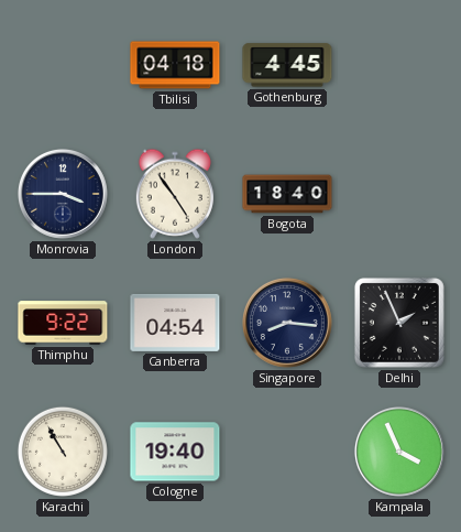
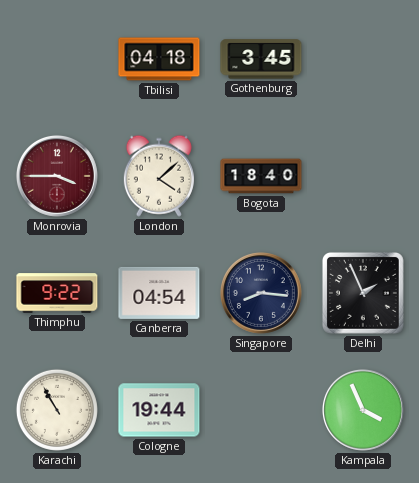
Gothenburg: 4:45 -> 3:45
Monrovia dial: navy -> burgundy
London: 4:54 -> 4:08
Cologne: 19:40 -> 19:44
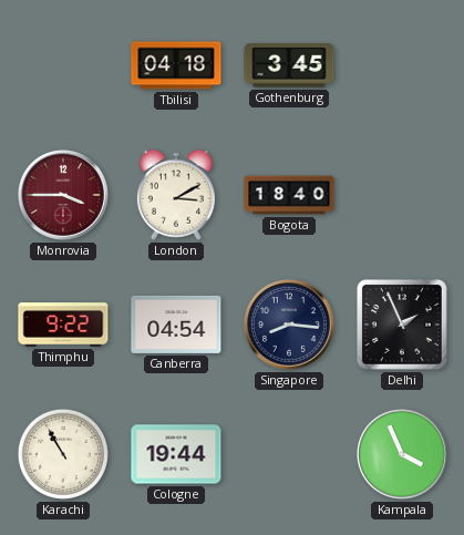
London: 4:08 -> 3:10
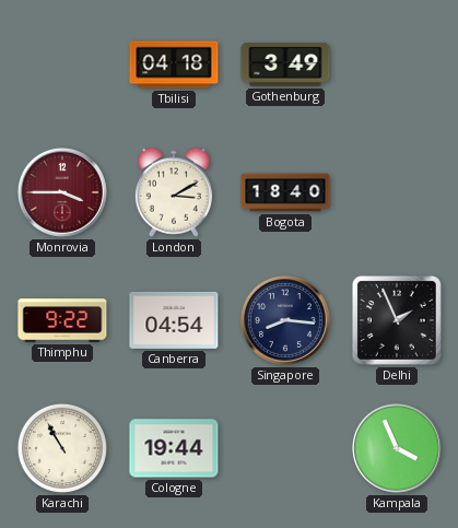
Gothenburg: 3:45 -> 3:49
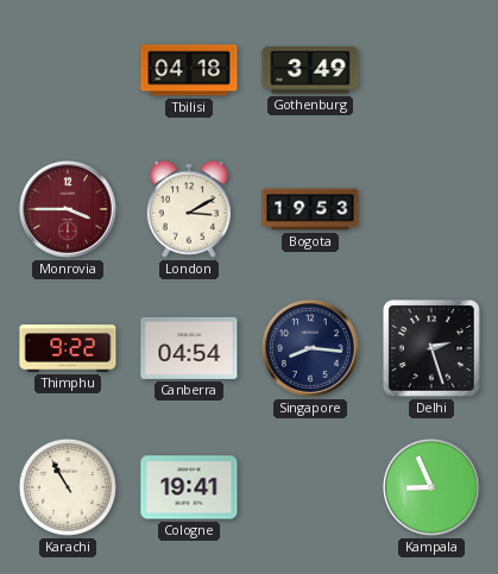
Bogota: 18:40 -> 19:53
Delhi: 1:56 -> 2:27
Cologne: 19:44 -> 19:41
Kampala: 3:56 -> 8:56
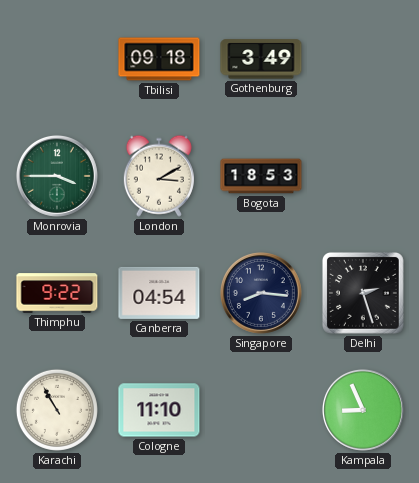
Tbilisi: 04:18 -> 09:18
Monrovia dial: burgundy -> green
Bogota: 19:53 -> 18:53
Cologne: 19:41 -> 11:10
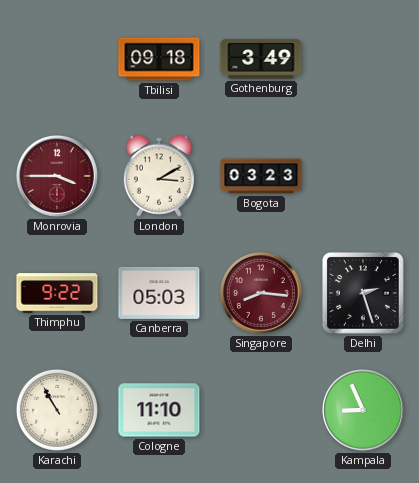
Monrovia dial: green -> burgundy
Bogota: 18:53 -> 03:23
Canberra: 04:54 -> 05:03
Singapore dial: navy -> burgundy
